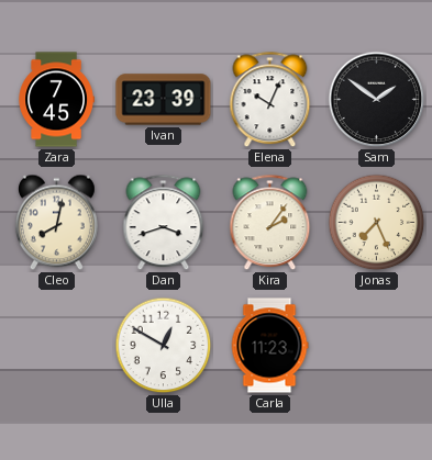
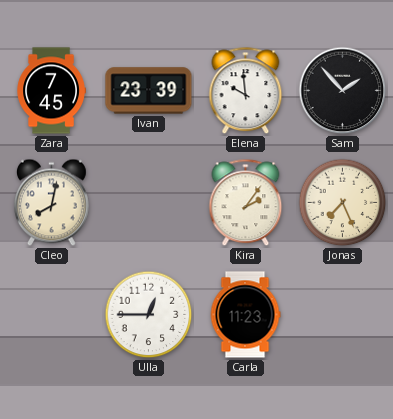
Elena: 10:04 -> 9:59
Sam: 1:51 -> 1:53
Dan: 3:42 -> none
Ulla: 12:50 -> 12:45
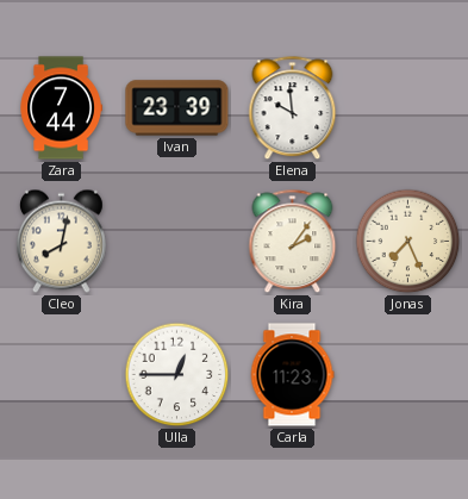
Zara: 7:45 -> 7:44
Sam: 1:53 -> none
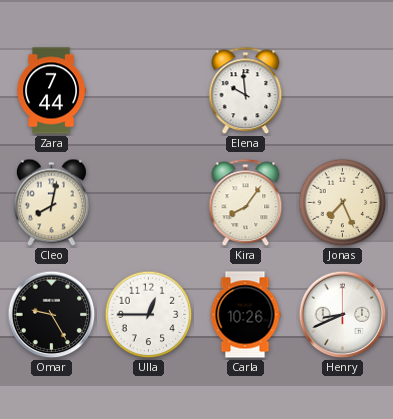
Ivan: 23:39 -> none
Kira: 2:06 -> 8:06
Omar: none -> 9:25
Carla: 11:23 -> 10:26
Henry: none -> 8:41
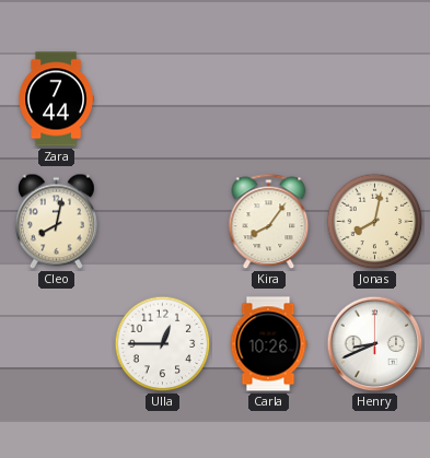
Elena: 9:59 -> none
Jonas: 7:26 -> 8:02
Omar: 9:25 -> none
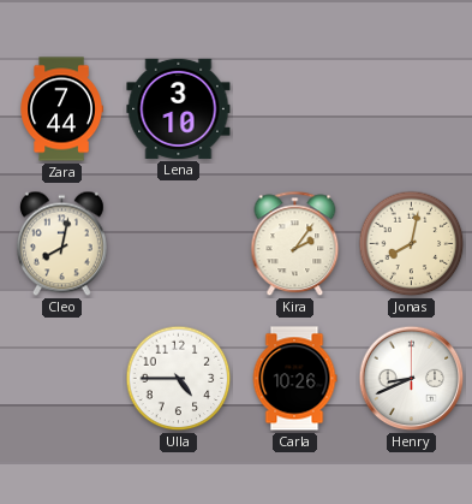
Lena: none -> 3:10
Kira: 8:06 -> 2:06
Ulla: 12:45 -> 4:45
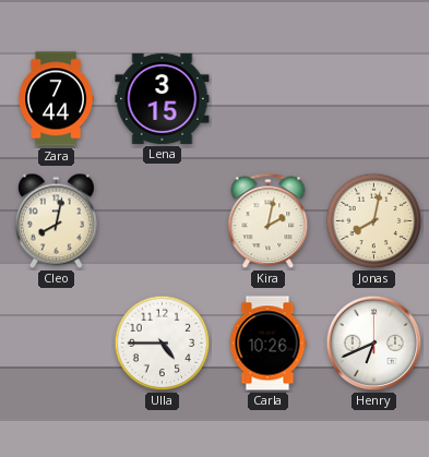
Lena: 3:10 -> 3:15
Kira: 2:06 -> 2:02
Henry: 8:41 -> 6:41
